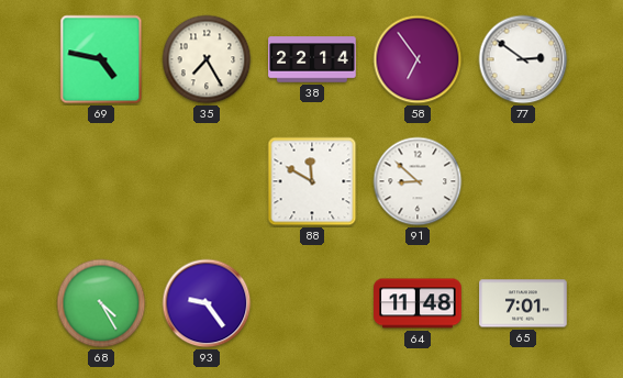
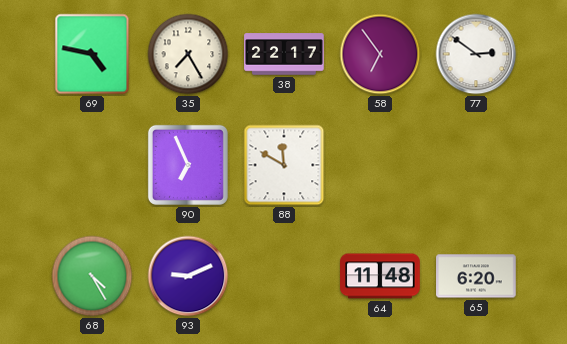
38: 22:14 -> 22:17
90: none -> 6:56
91: 8:52 -> none
93: 9:24 -> 9:11
65: 7:01 -> 6:20
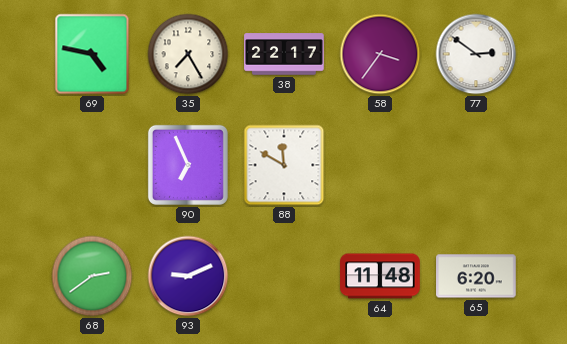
58: 6:54 -> 3:36
68: 4:25 -> 2:39
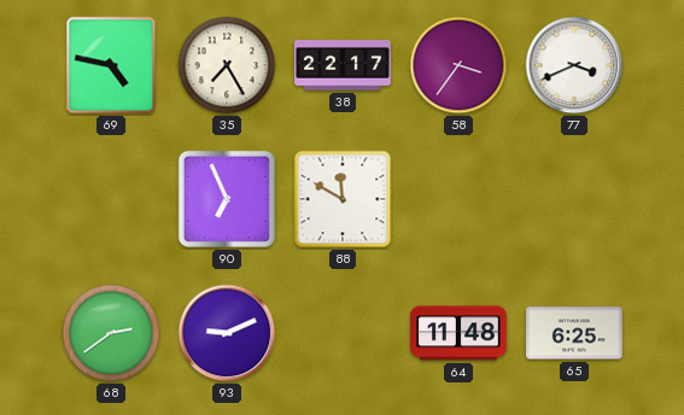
77: 2:51 -> 3:41
65: 6:20 -> 6:25
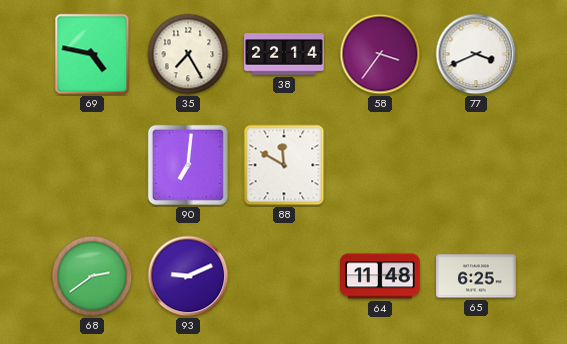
38: 22:17 -> 22:14
90: 6:56 -> 7:01
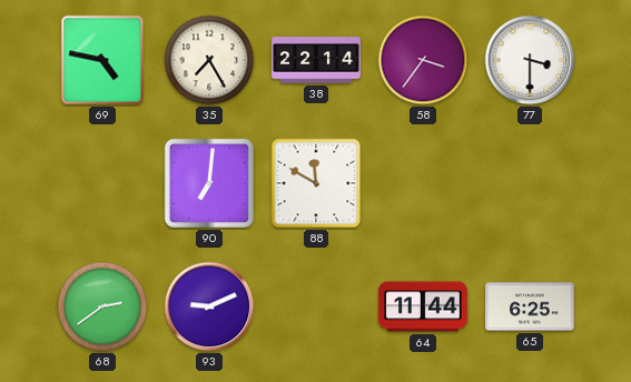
77: 3:41 -> 3:30
64: 11:48 -> 11:44
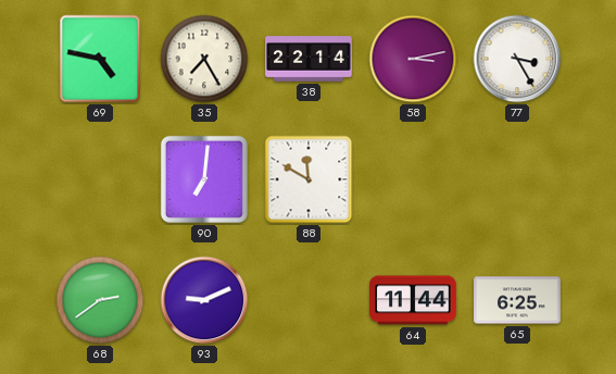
58: 3:36 -> 3:13
77: 3:30 -> 3:25
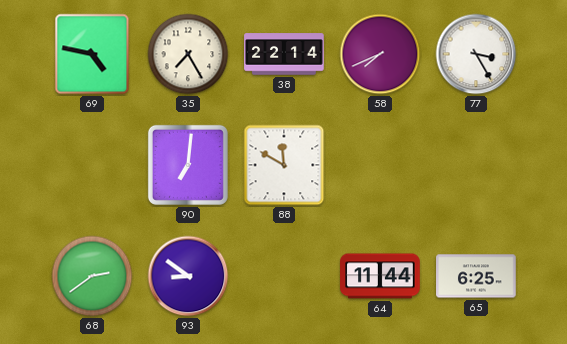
58: 3:13 -> 7:41
93: 9:11 -> 8:51
